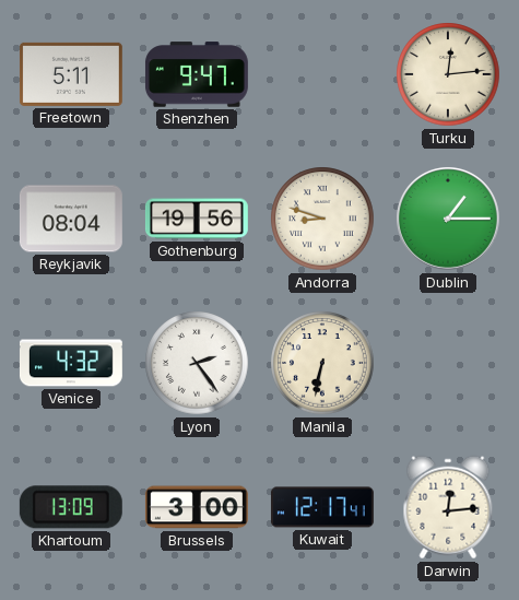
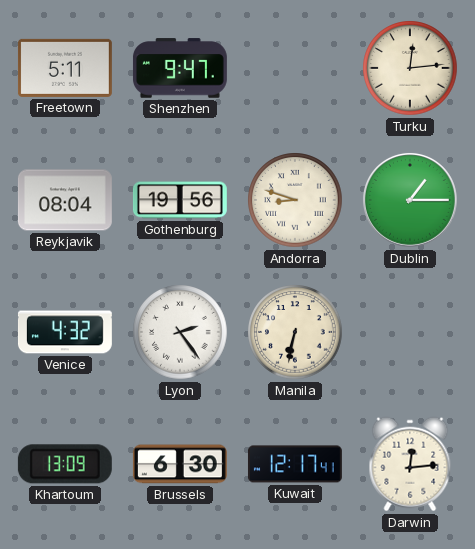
Brussels: 3:00 -> 6:30
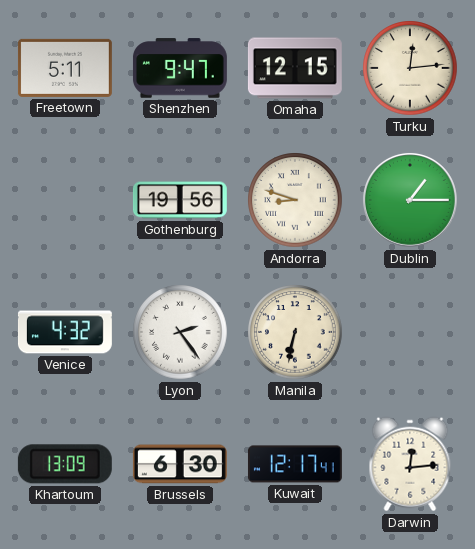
Omaha: none -> 12:15
Reykjavik: 08:04 -> none
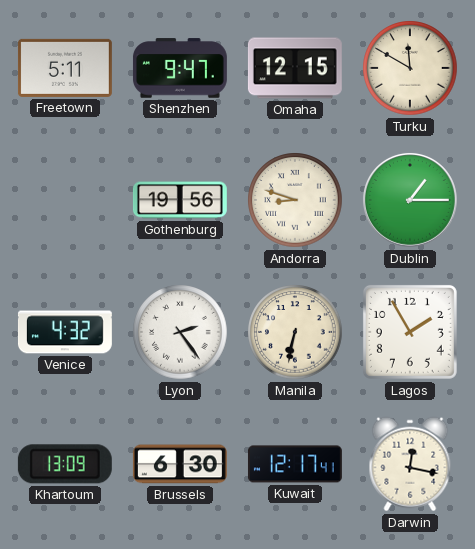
Turku: 12:14 -> 11:50
Lagos: none -> 1:55
Darwin: 12:14 -> 12:17
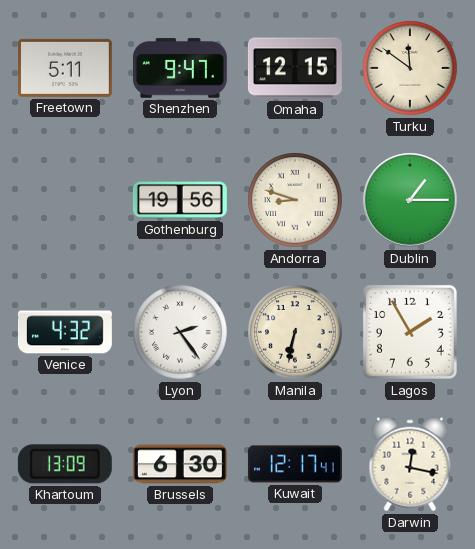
Turku: 11:50 -> 11:51
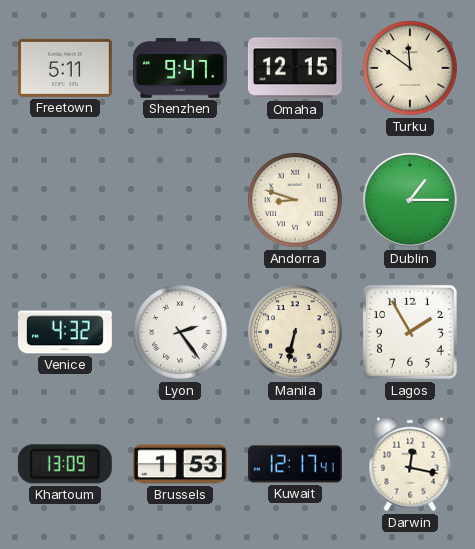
Gothenburg: 19:56 -> none
Brussels: 6:30 -> 1:53
